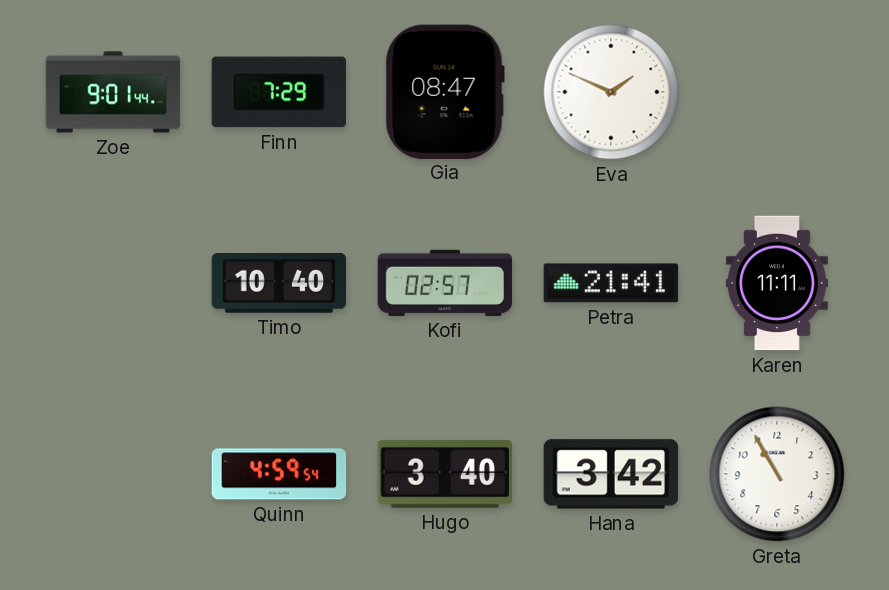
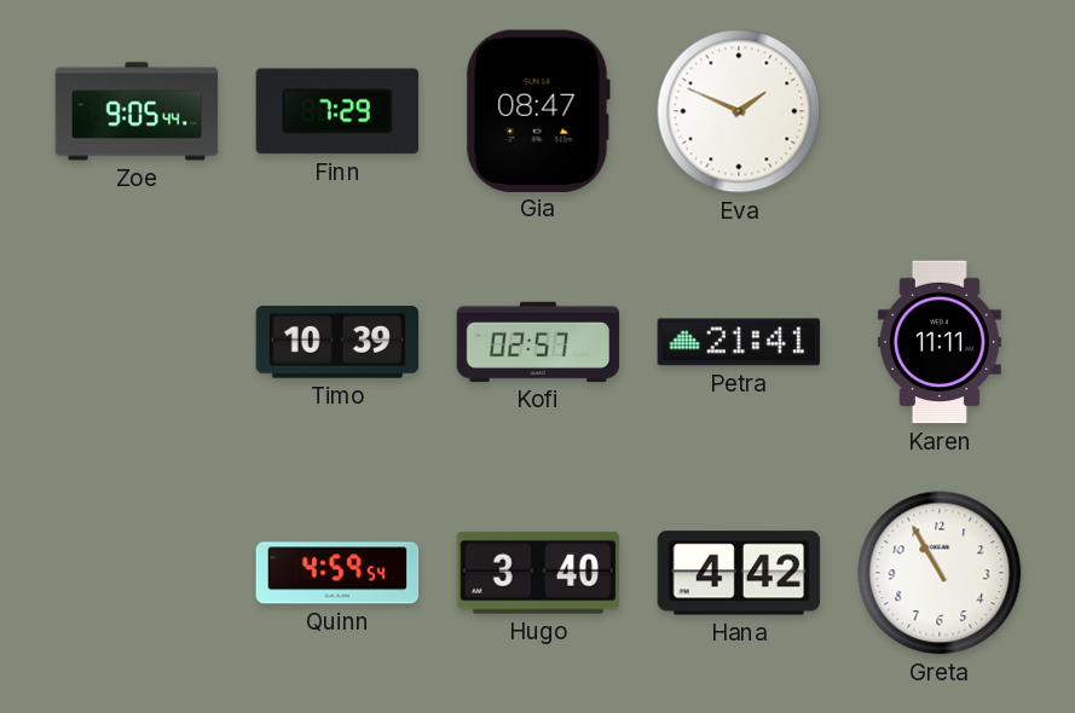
Zoe: 9:01 -> 9:05
Timo: 10:40 -> 10:39
Hana: 3:42 -> 4:42
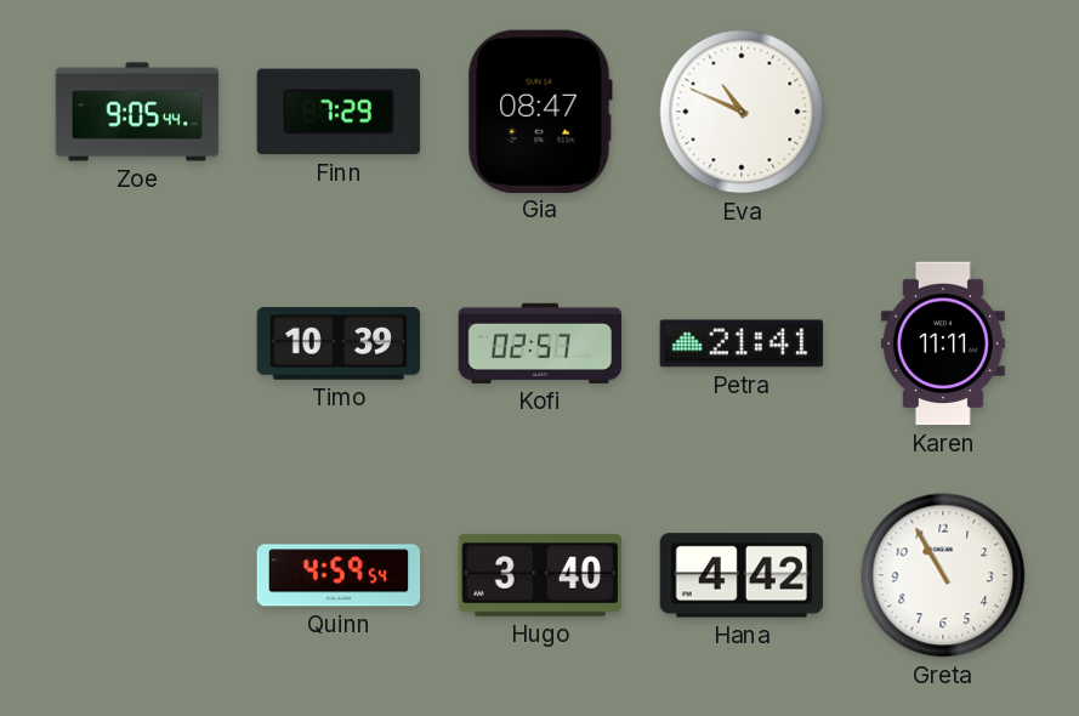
Eva: 1:49 -> 10:49
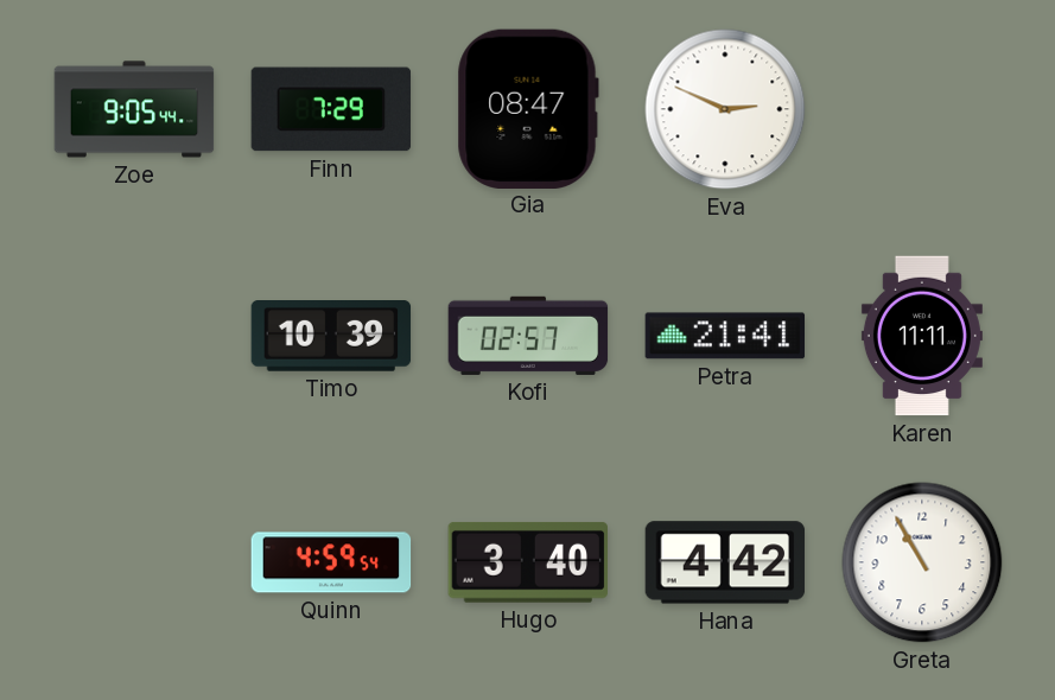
Eva: 10:49 -> 2:49
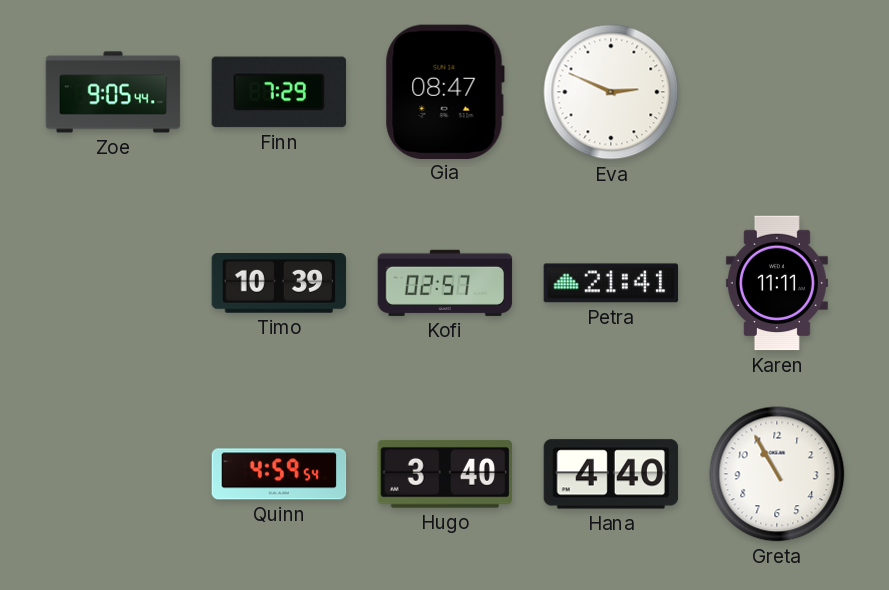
Hana: 4:42 -> 4:40
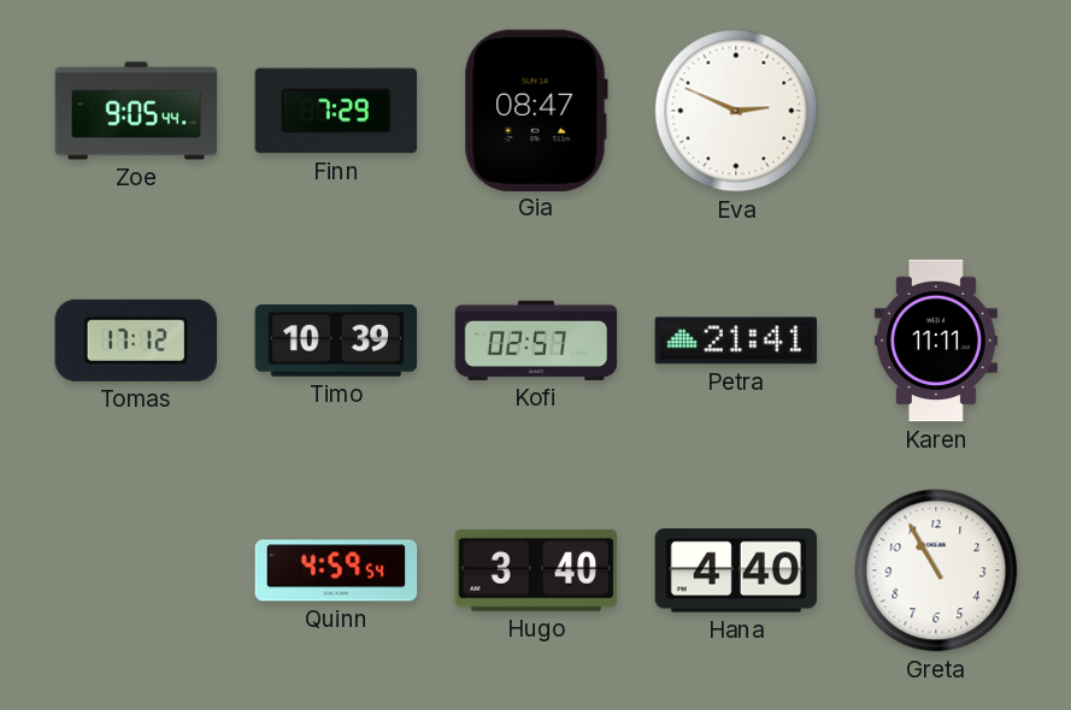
Tomas: none -> 17:12
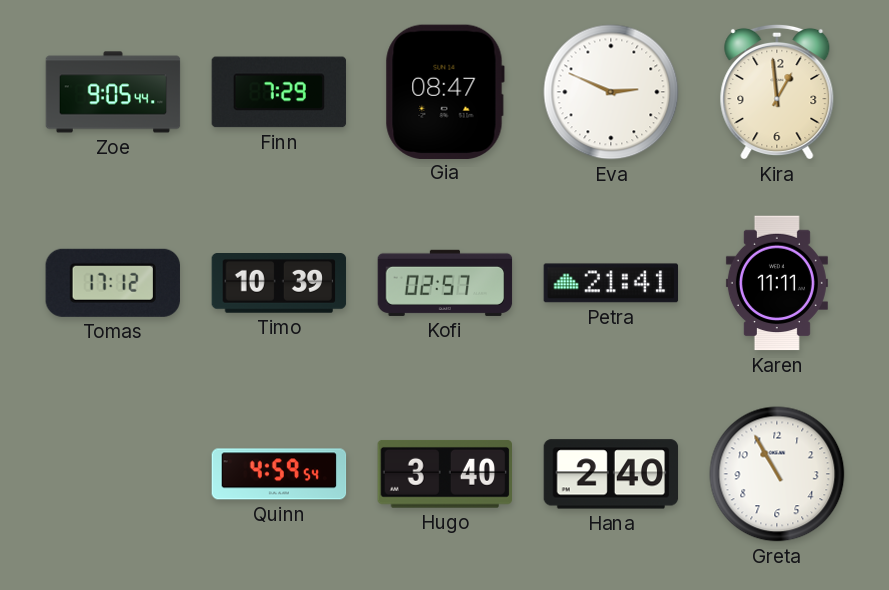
Kira: none -> 12:59
Hana: 4:40 -> 2:40
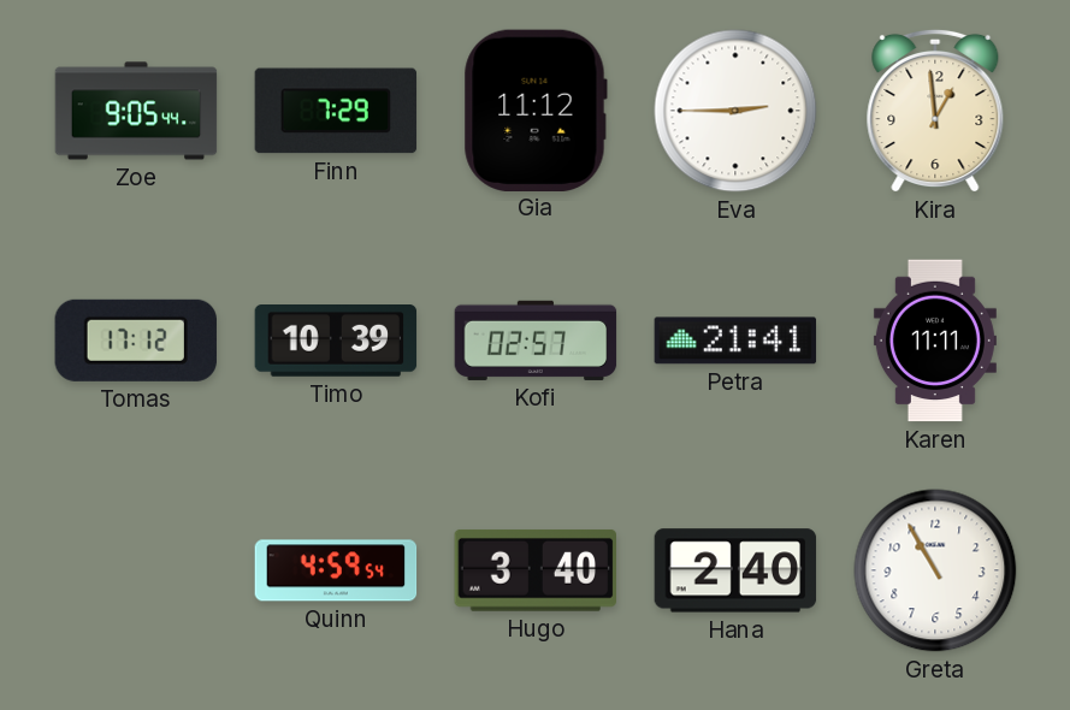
Gia: 08:47 -> 11:12
Eva: 2:49 -> 2:45
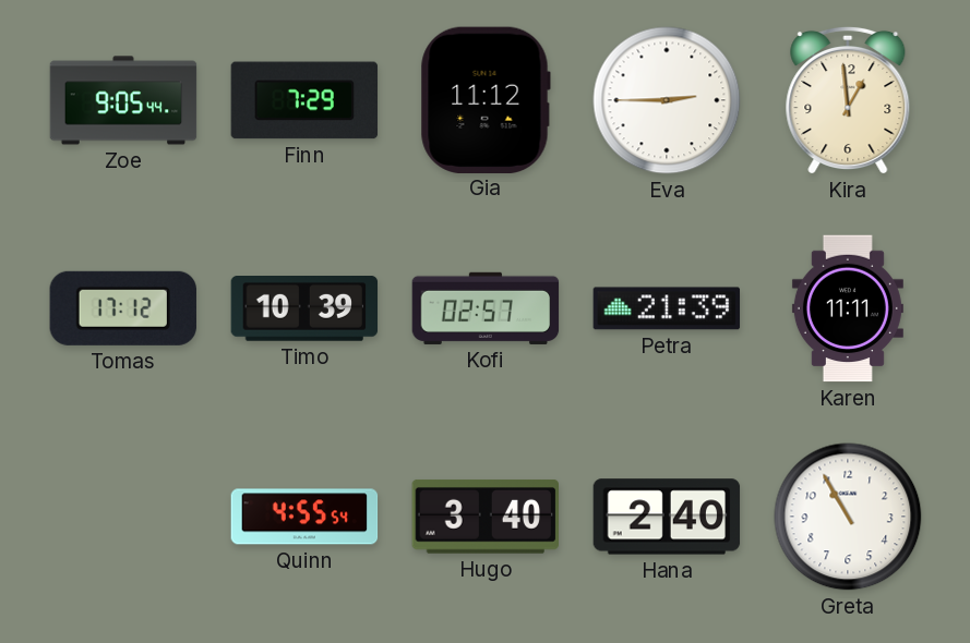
Petra: 21:41 -> 21:39
Quinn: 4:59 -> 4:55
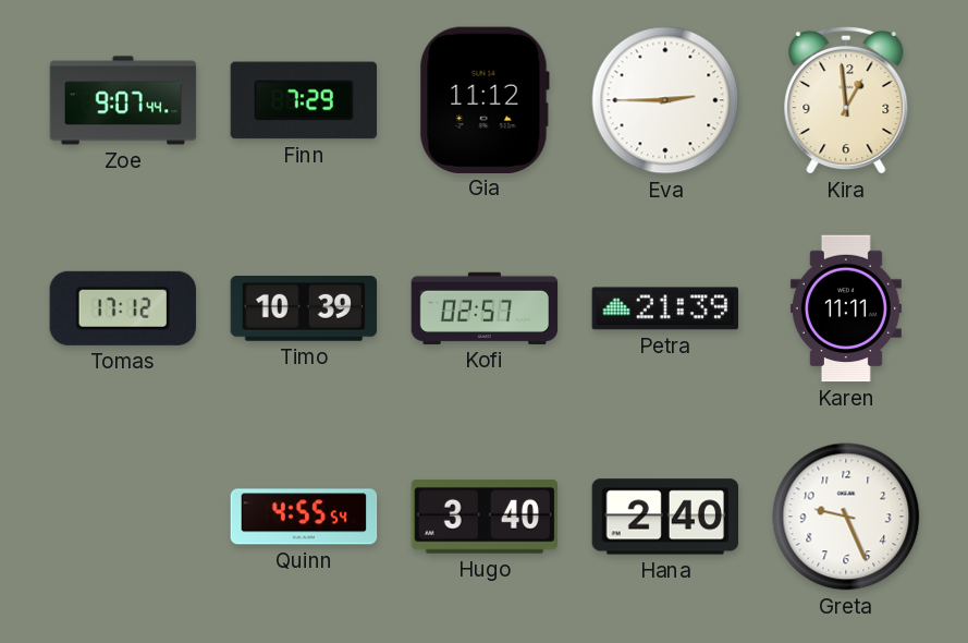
Zoe: 9:05 -> 9:07
Greta: 10:55 -> 9:26
